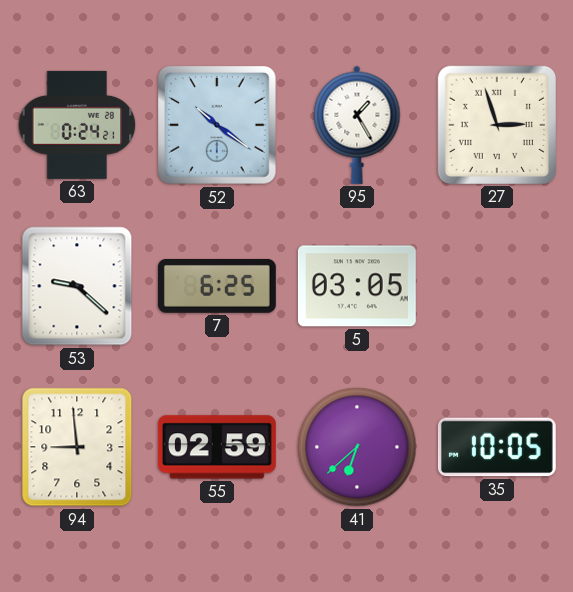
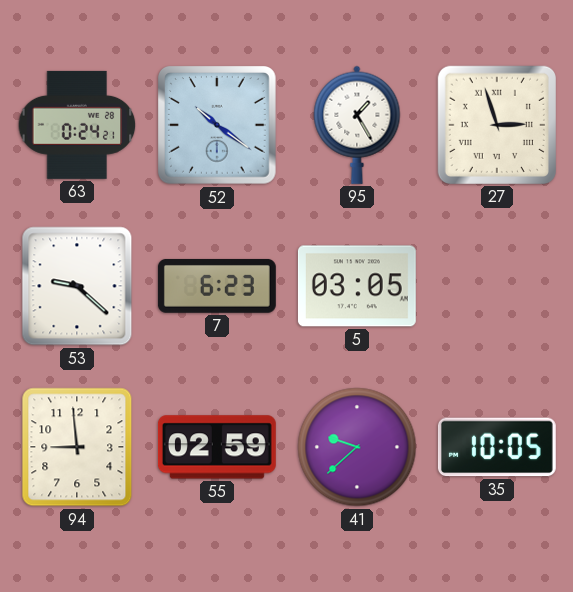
7: 6:25 -> 6:23
41: 6:38 -> 9:38
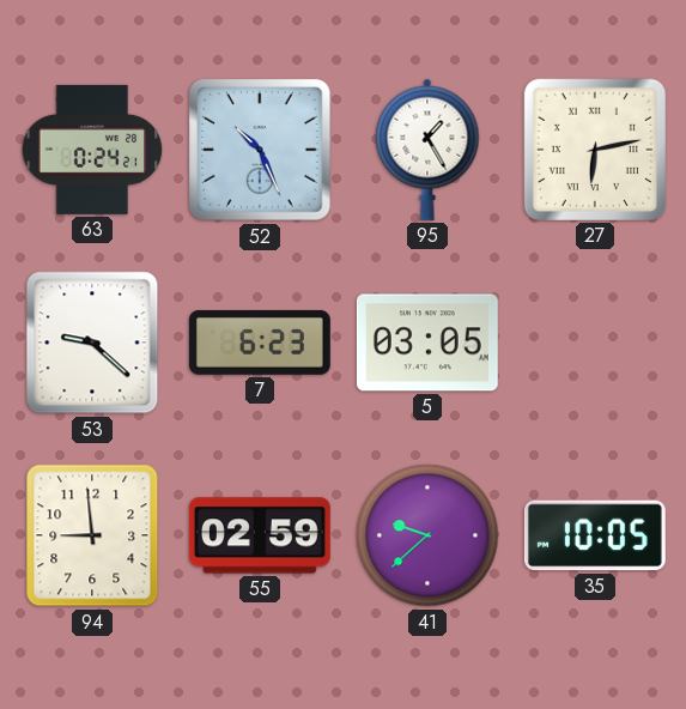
52: 10:21 -> 10:26
27: 2:57 -> 6:13
